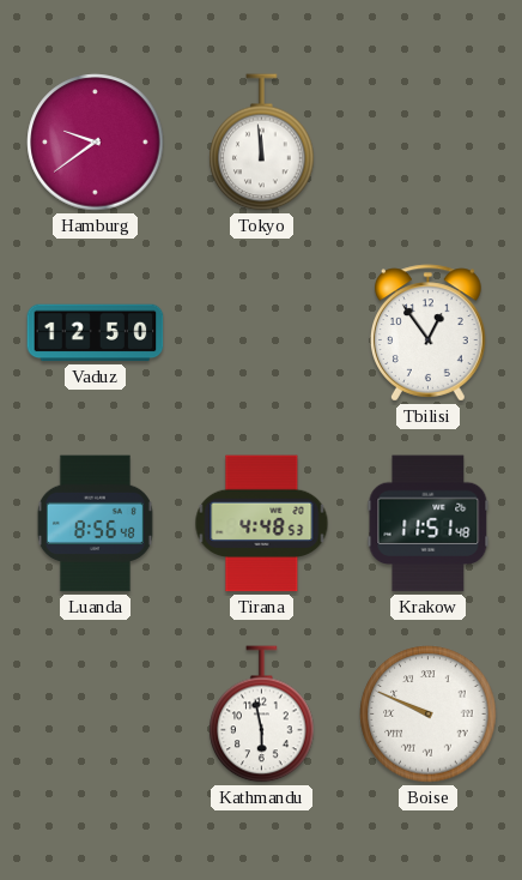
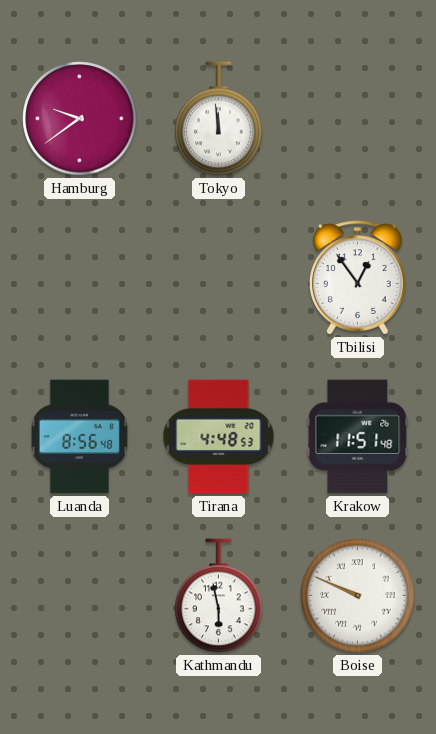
Vaduz: 12:50 -> none
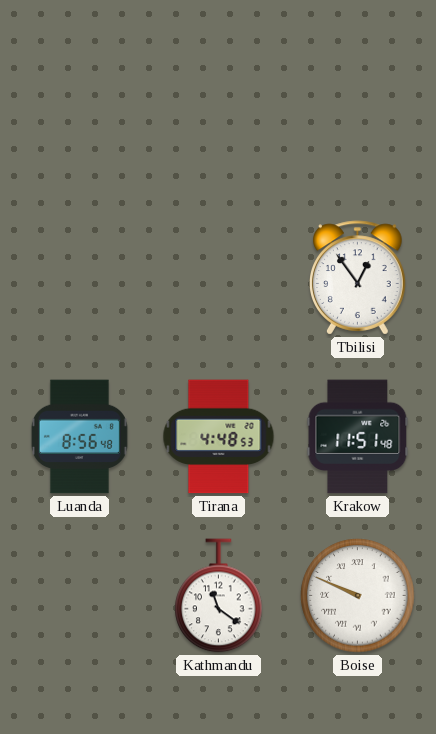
Hamburg: 9:39 -> none
Tokyo: 11:59 -> none
Kathmandu: 5:58 -> 11:21
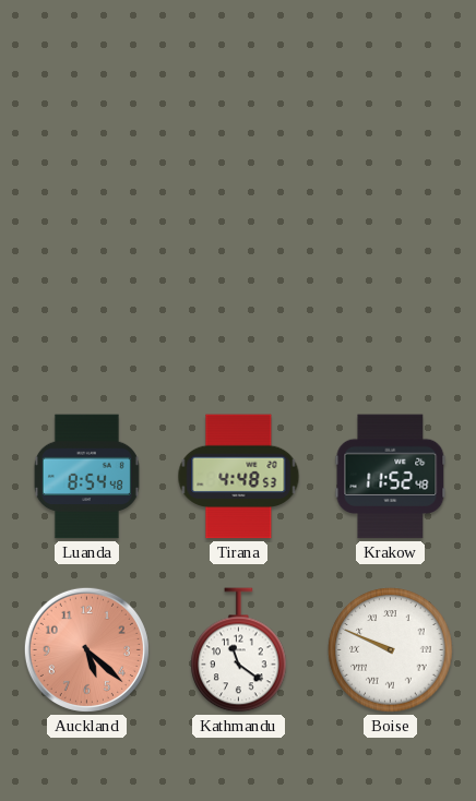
Tbilisi: 12:54 -> none
Luanda: 8:56 -> 8:54
Krakow: 11:51 -> 11:52
Auckland: none -> 5:22
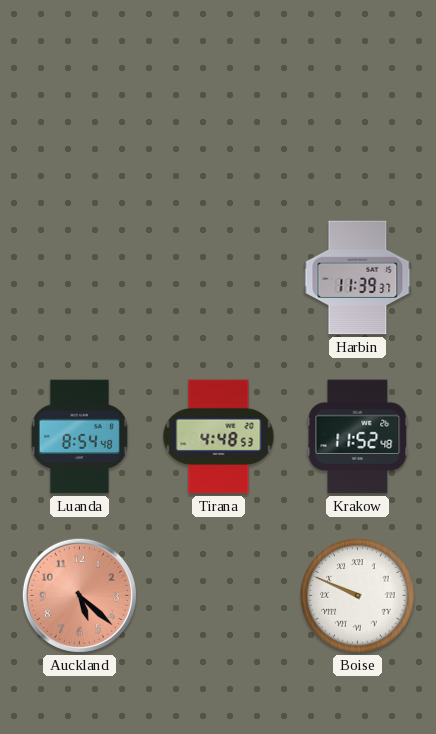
Harbin: none -> 11:39
Kathmandu: 11:21 -> none
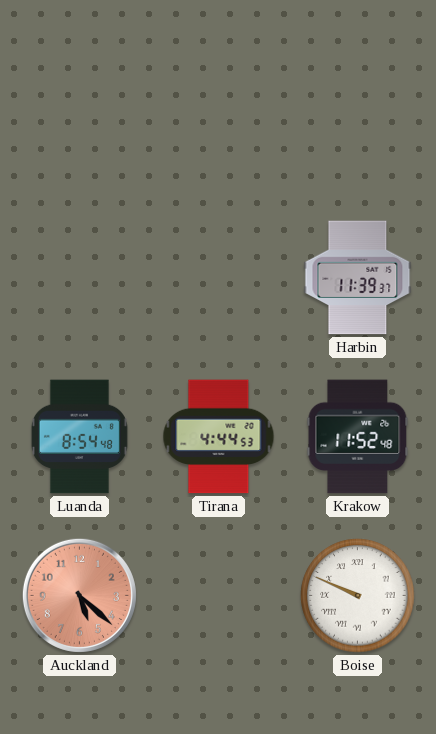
Tirana: 4:48 -> 4:44
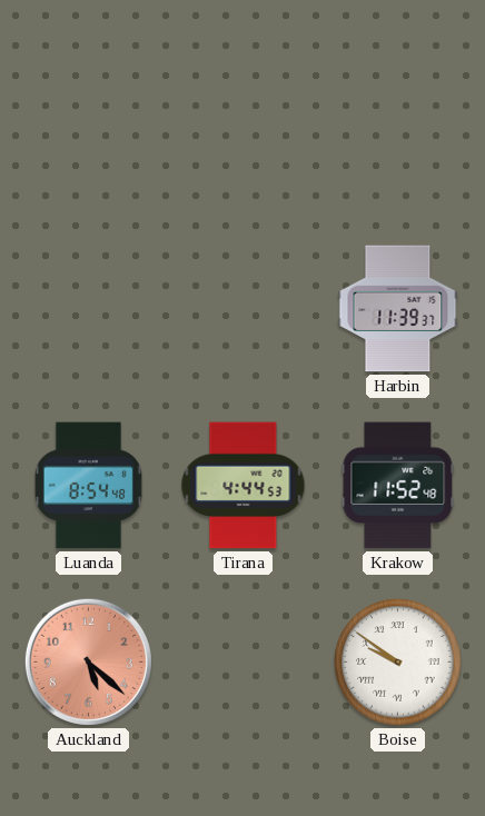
Boise: 9:49 -> 9:51
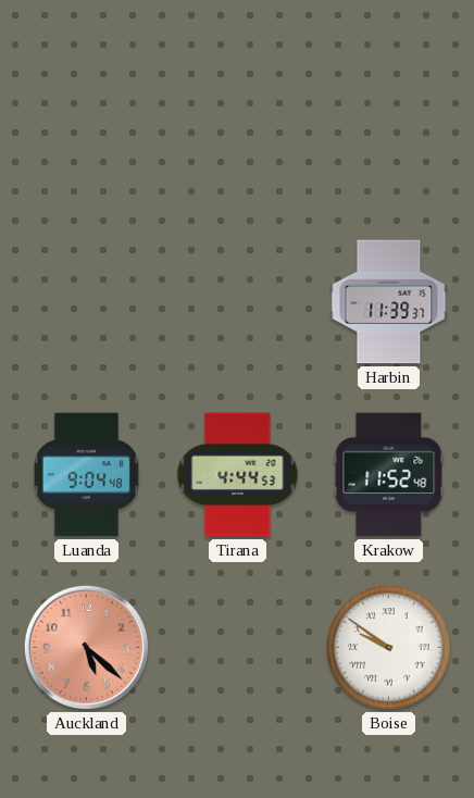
Luanda: 8:54 -> 9:04
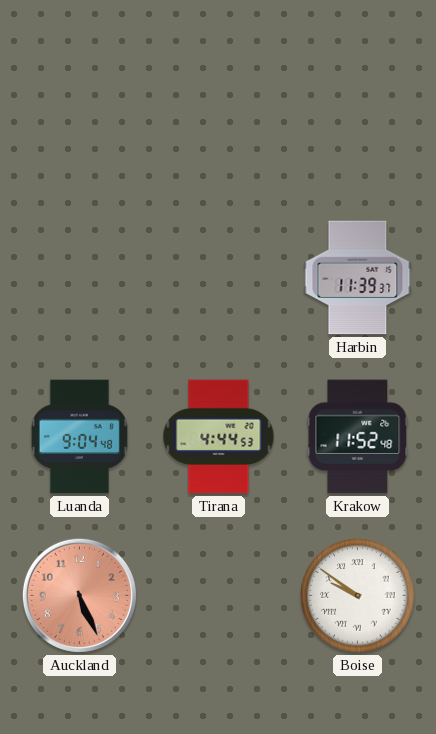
Auckland: 5:22 -> 5:26
